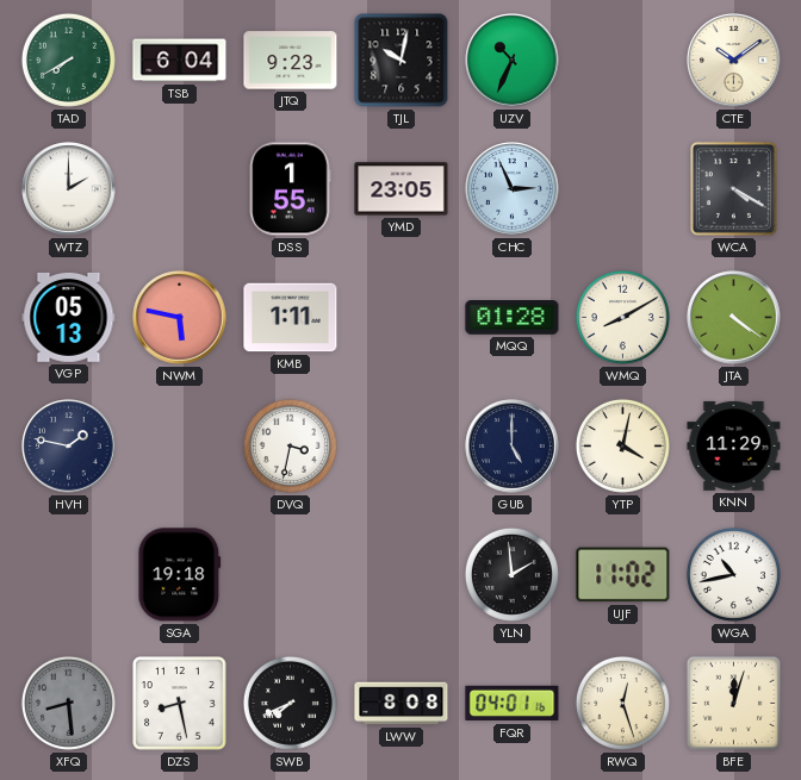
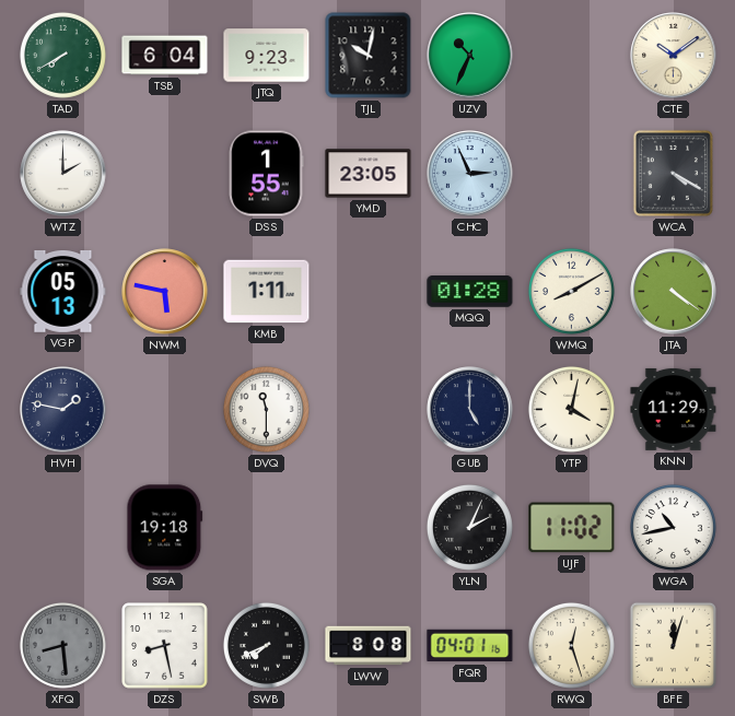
DVQ: 3:32 -> 11:30
YLN: 1:59 -> 2:04
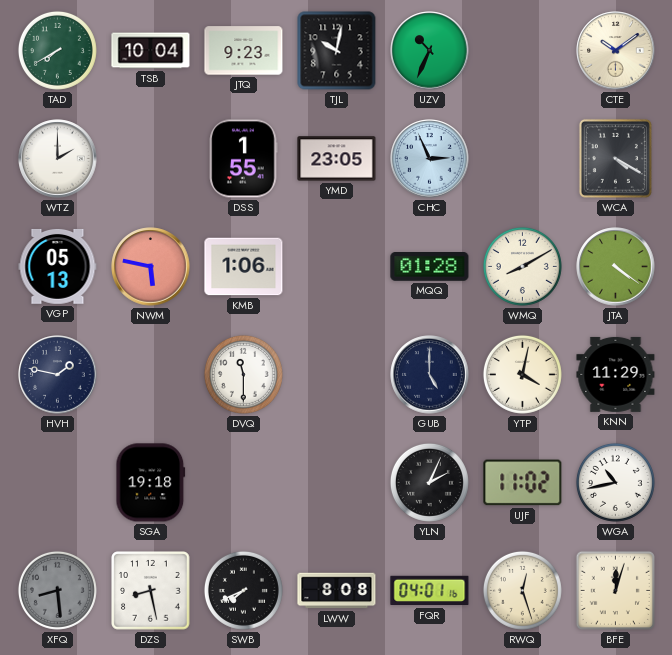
TSB: 6:04 -> 10:04
KMB: 1:11 -> 1:06
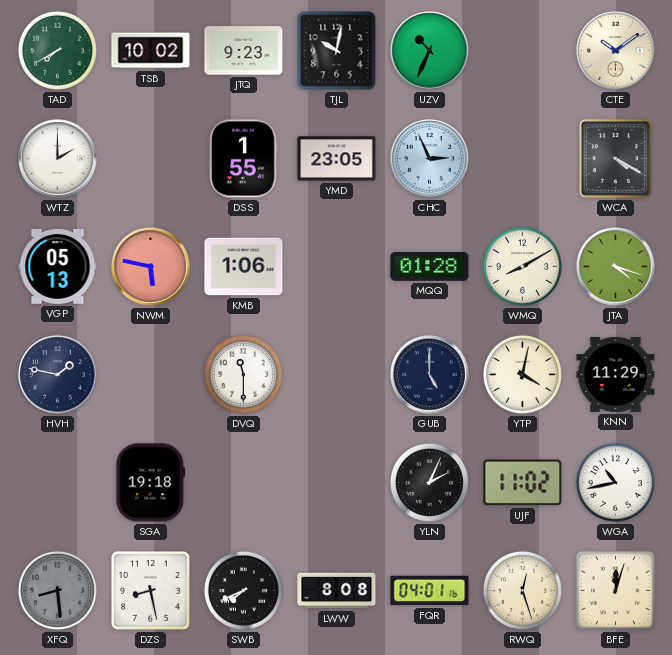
TSB: 10:04 -> 10:02
JTA: 4:21 -> 4:18
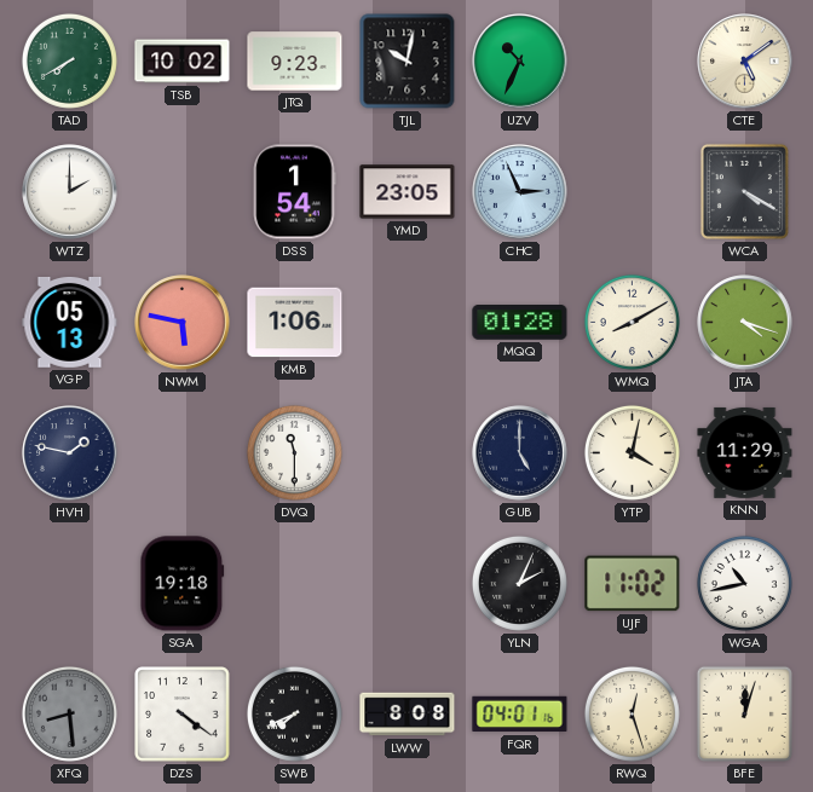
CTE: 10:09 -> 5:09
DSS: 1:55 -> 1:54
DZS: 8:28 -> 4:21
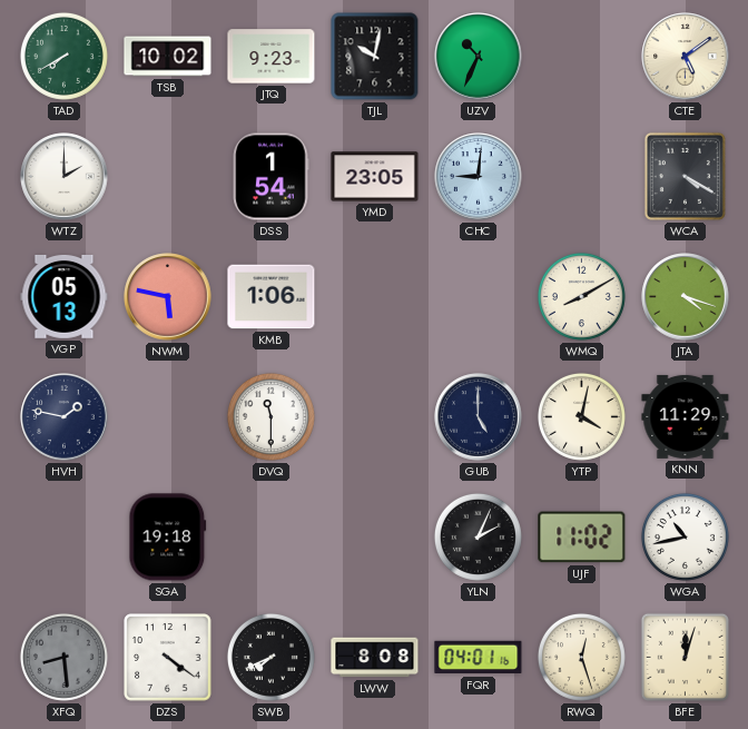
CHC: 2:56 -> 9:01
MQQ: 01:28 -> none
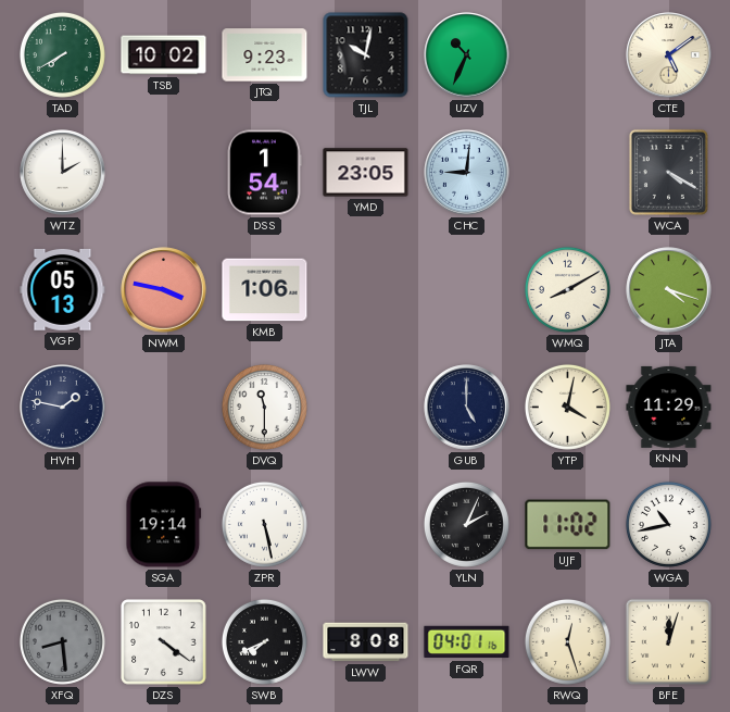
NWM: 5:47 -> 3:47
SGA: 19:18 -> 19:14
ZPR: none -> 5:28
